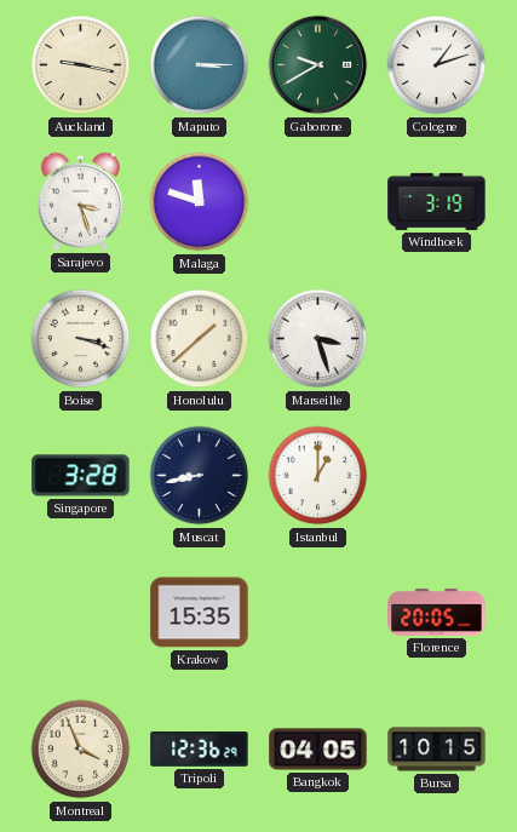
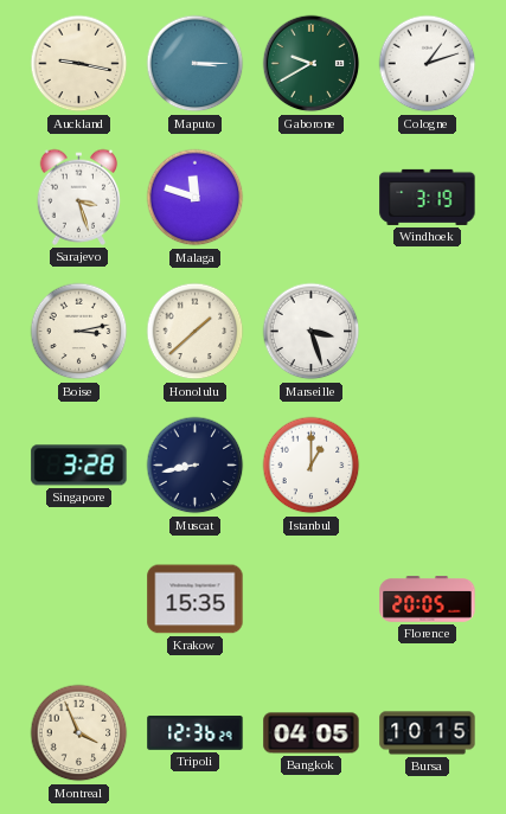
Boise: 3:18 -> 3:13
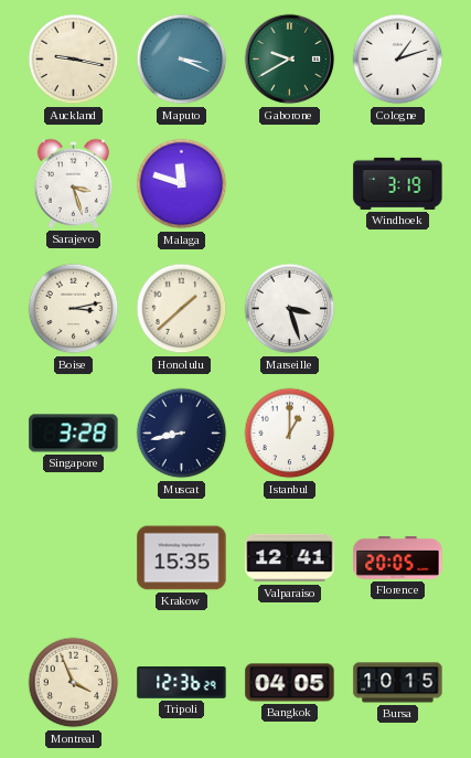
Maputo: 3:15 -> 3:19
Valparaiso: none -> 12:41
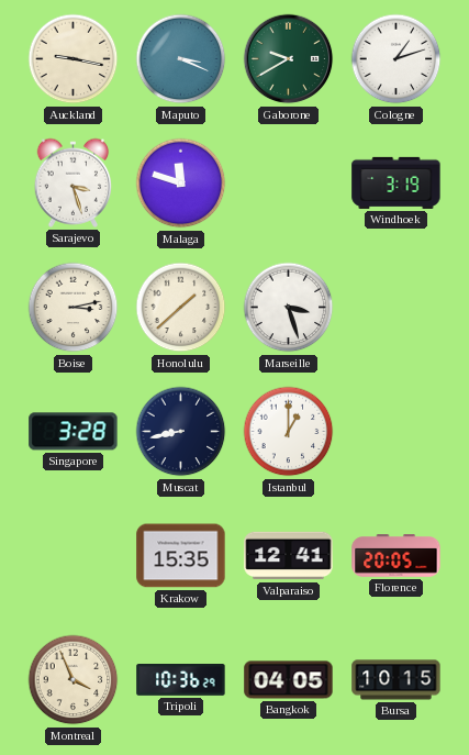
Tripoli: 12:36 -> 10:36
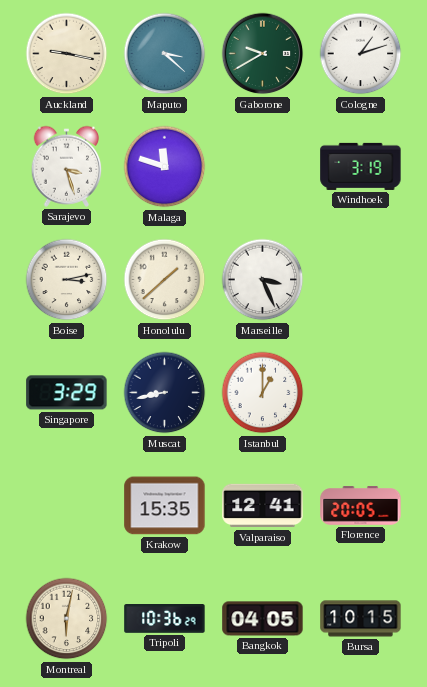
Maputo: 3:19 -> 3:22
Marseille: 3:27 -> 3:26
Singapore: 3:28 -> 3:29
Montreal: 3:56 -> 6:02
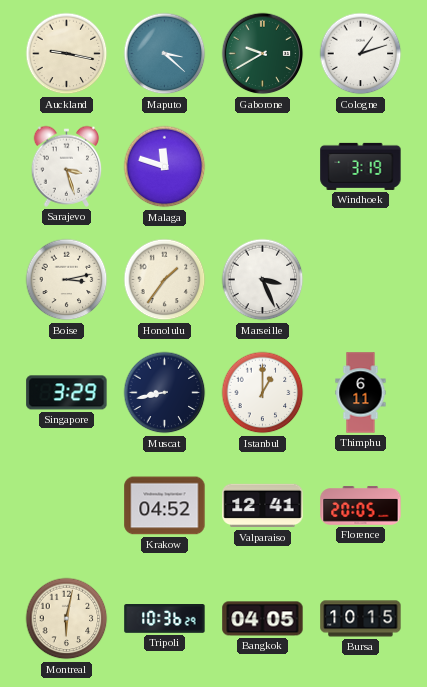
Honolulu: 1:38 -> 1:36
Thimphu: none -> 6:11
Krakow: 15:35 -> 04:52
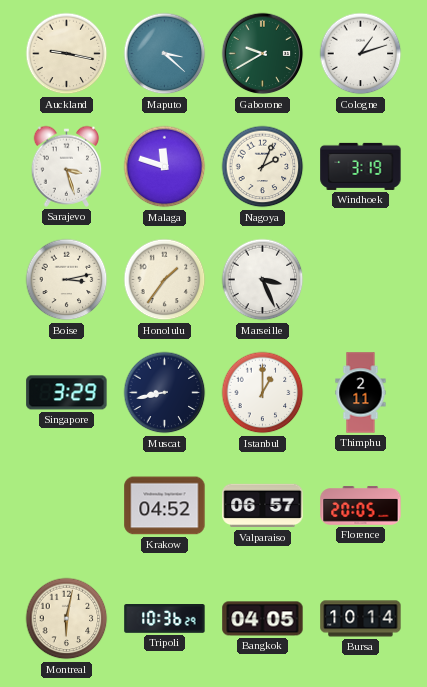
Nagoya: none -> 2:04
Thimphu: 6:11 -> 2:11
Valparaiso: 12:41 -> 06:57
Bursa: 10:15 -> 10:14
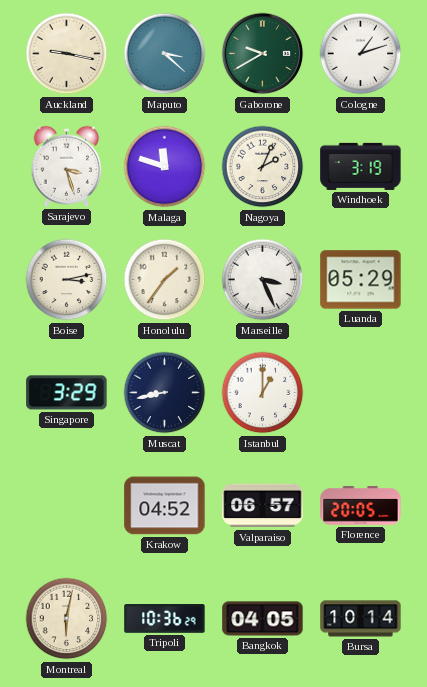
Luanda: none -> 05:29
Thimphu: 2:11 -> none
